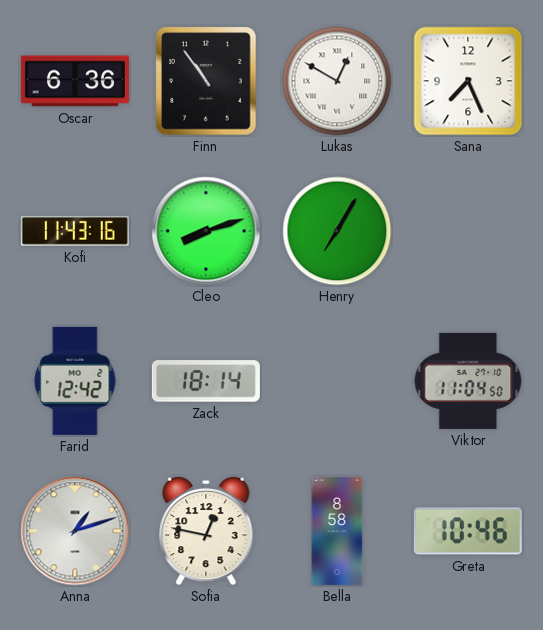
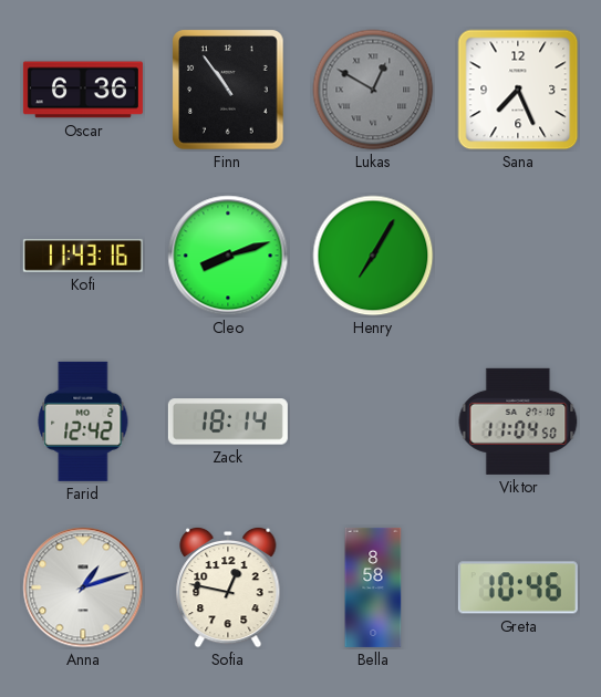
Lukas dial: white -> grey
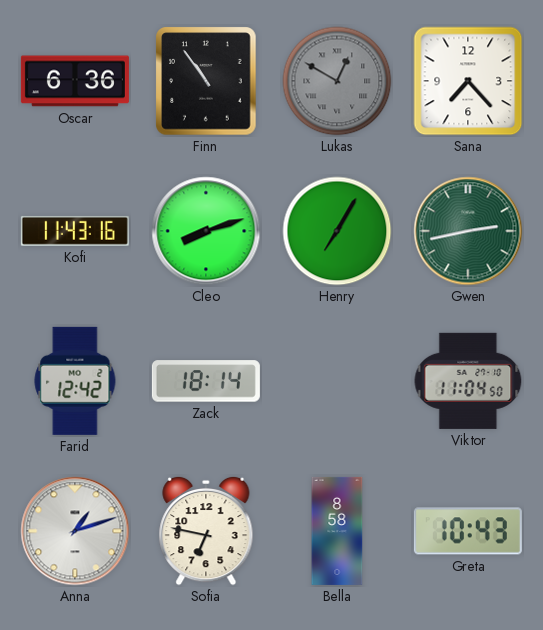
Sana: 7:26 -> 7:23
Gwen: none -> 2:43
Sofia: 12:47 -> 6:47
Greta: 10:46 -> 10:43
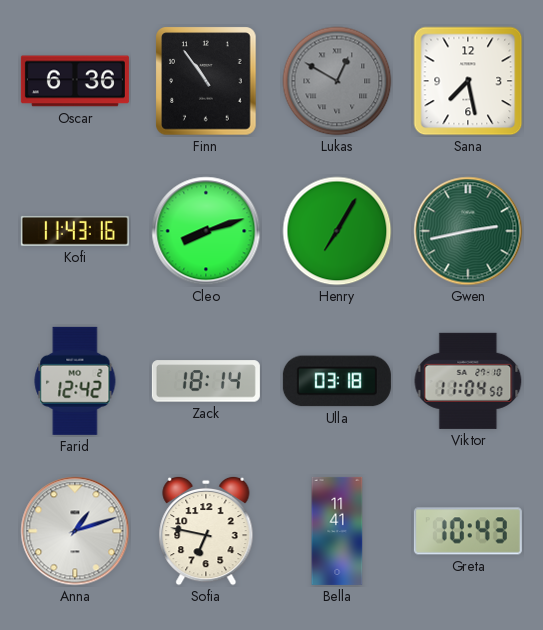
Sana: 7:23 -> 7:28
Ulla: none -> 03:18
Bella: 8:58 -> 11:41
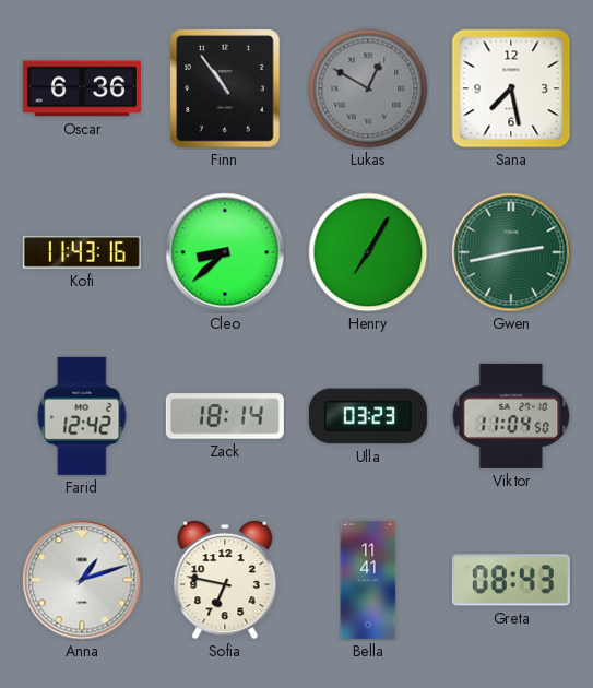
Cleo: 8:12 -> 8:38
Ulla: 03:18 -> 03:23
Greta: 10:43 -> 08:43
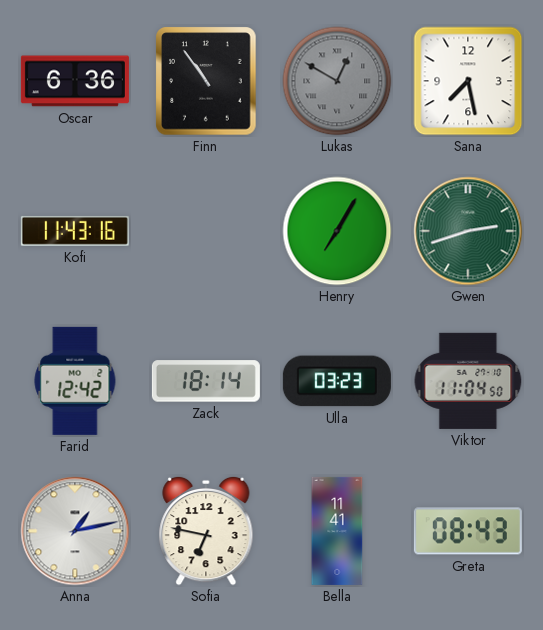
Cleo: 8:38 -> none
Gwen: 2:43 -> 2:42
Anna: 1:12 -> 1:13
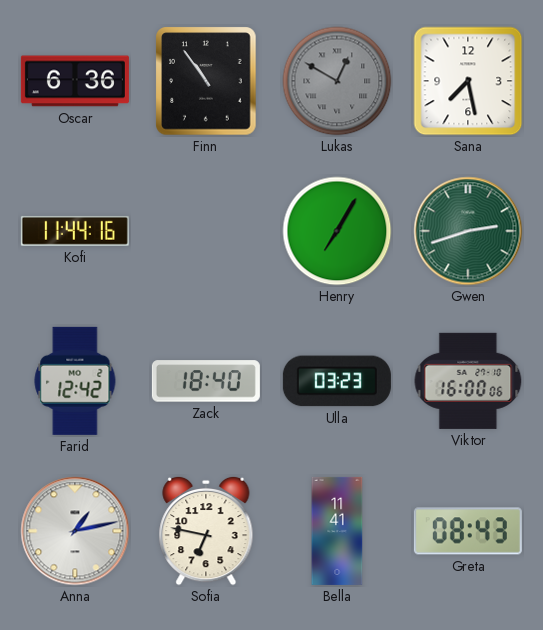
Kofi: 11:43 -> 11:44
Zack: 18:14 -> 18:40
Viktor: 11:04 -> 16:00
